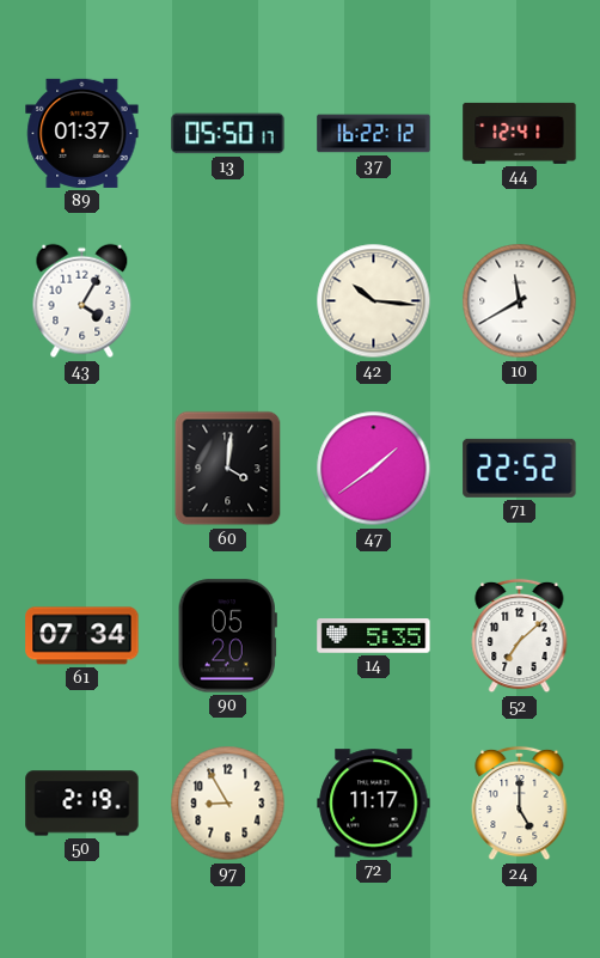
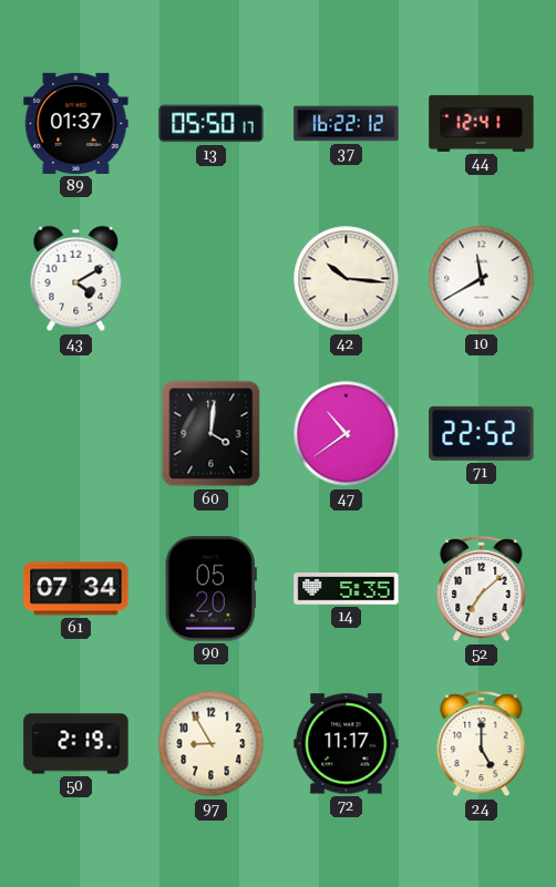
43: 4:05 -> 4:10
47: 1:39 -> 10:39
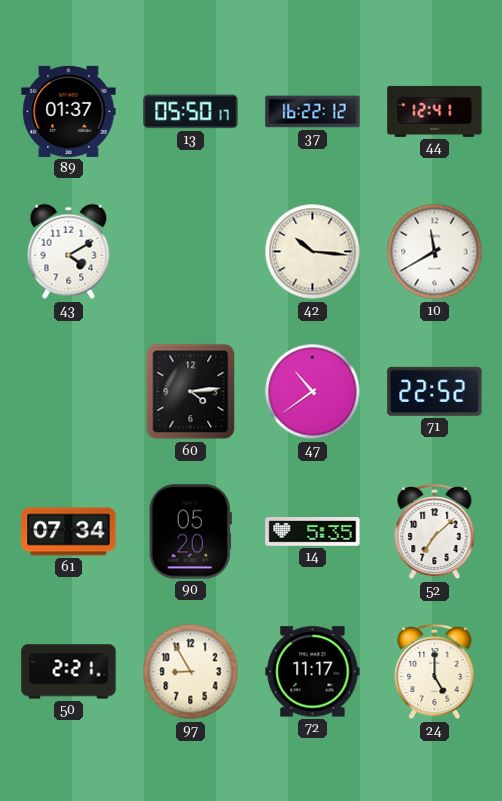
60: 4:01 -> 4:14
50: 2:19 -> 2:21
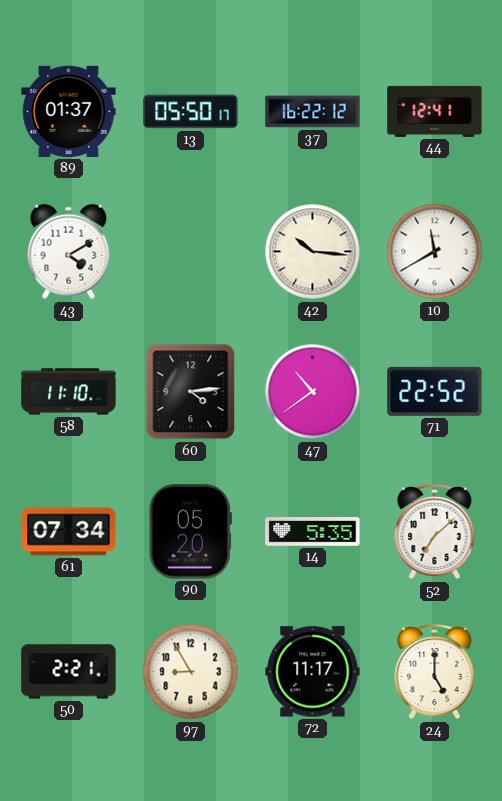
58: none -> 11:10
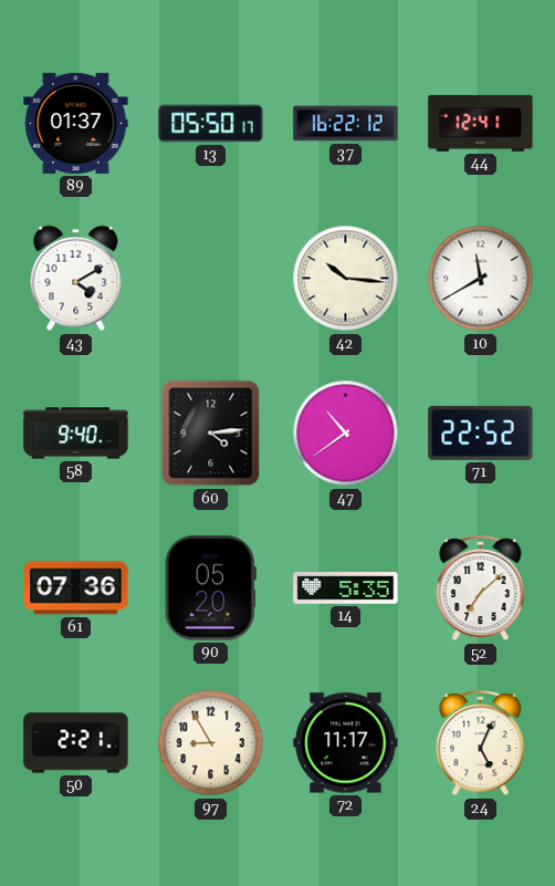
58: 11:10 -> 9:40
61: 07:34 -> 07:36
24: 5:00 -> 5:04
